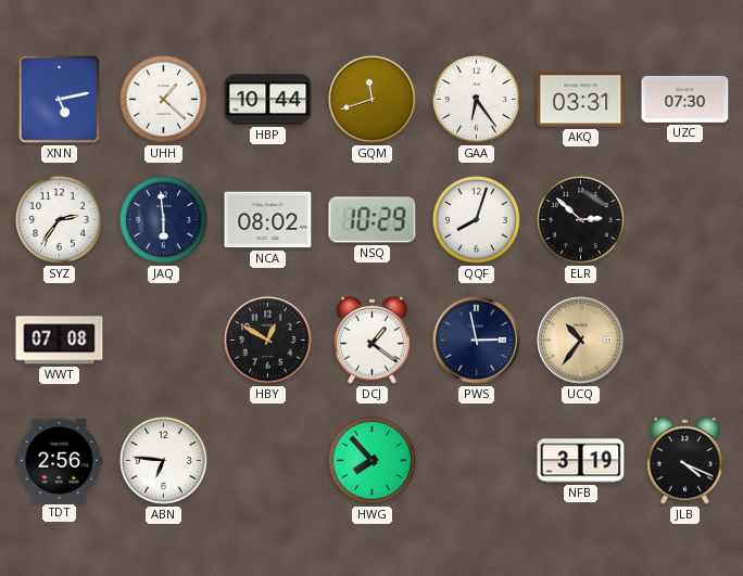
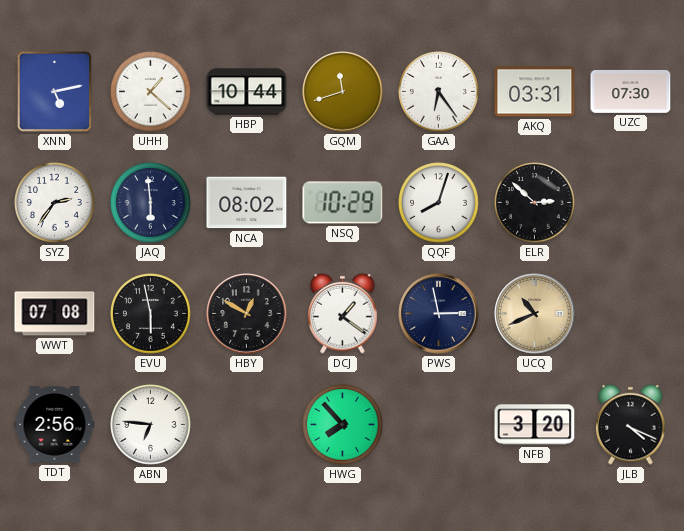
EVU: none -> 5:58
UCQ: 10:36 -> 10:41
NFB: 3:19 -> 3:20
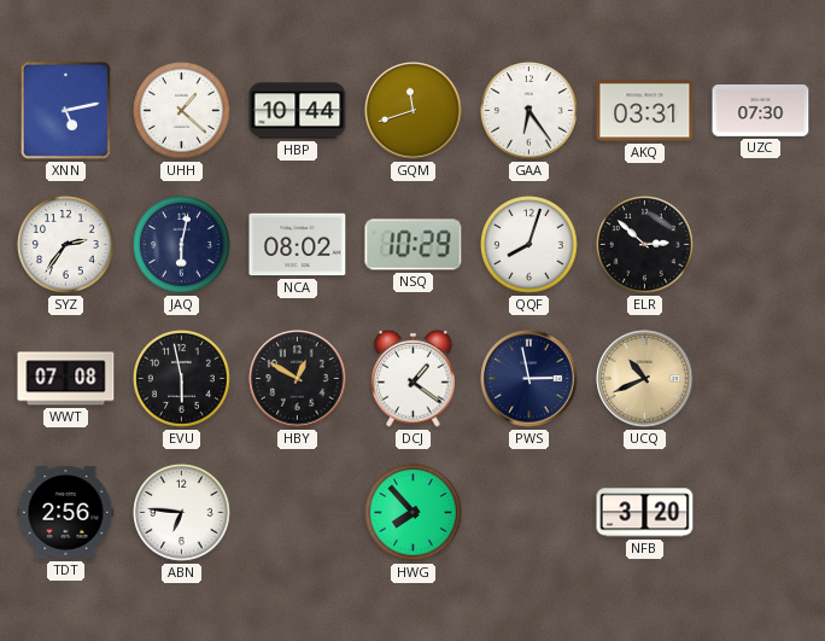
JAQ: 5:59 -> 6:02
JLB: 4:19 -> none
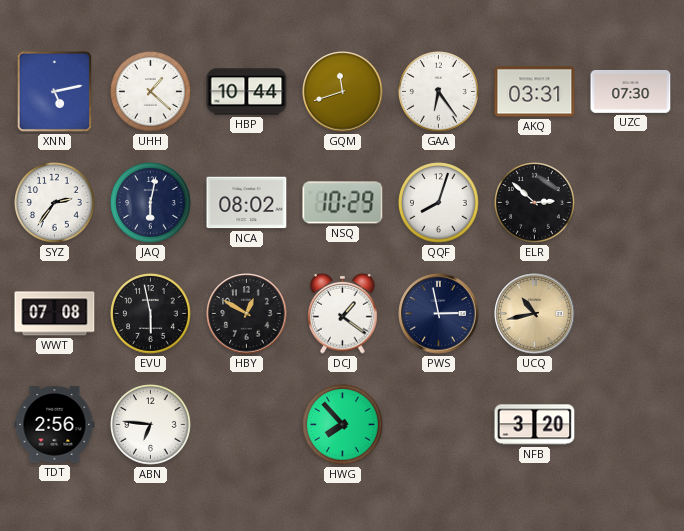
UCQ: 10:41 -> 10:43
